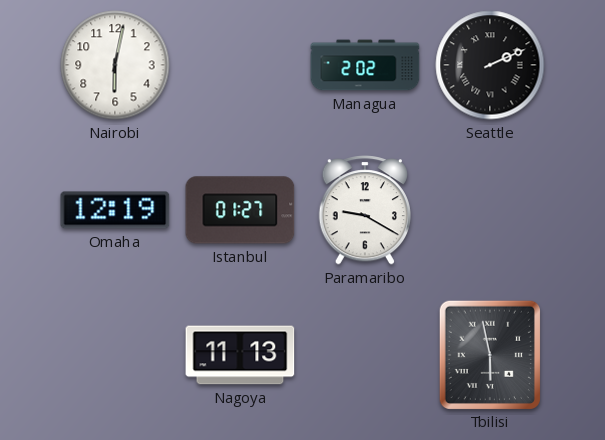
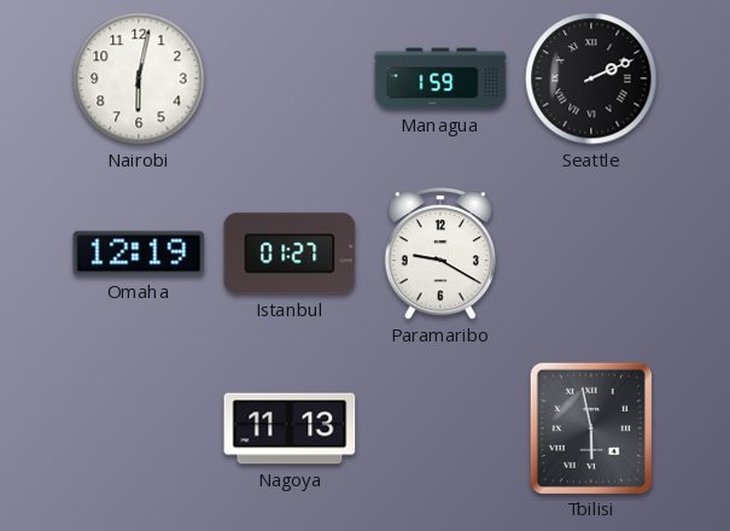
Managua: 2:02 -> 1:59
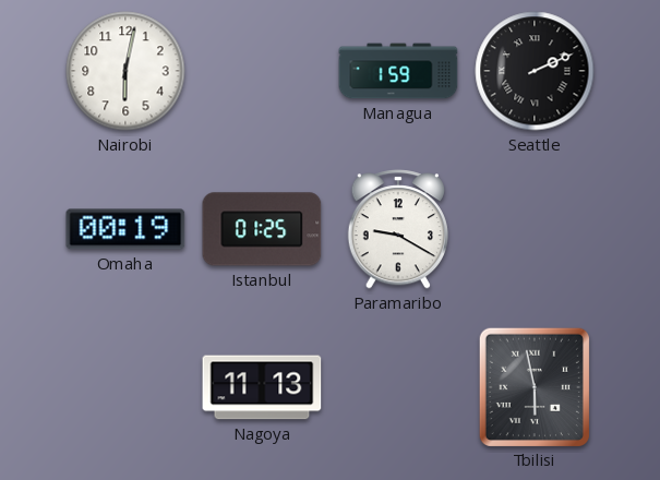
Omaha: 12:19 -> 00:19
Istanbul: 01:27 -> 01:25
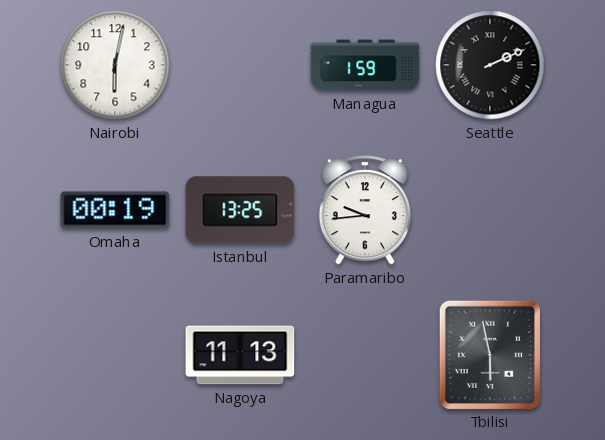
Istanbul: 01:25 -> 13:25
Paramaribo: 9:20 -> 9:44
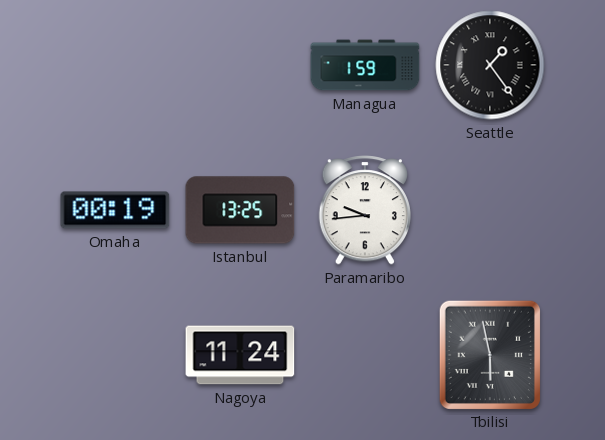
Nairobi: 6:02 -> none
Seattle: 2:11 -> 1:24
Nagoya: 11:13 -> 11:24
